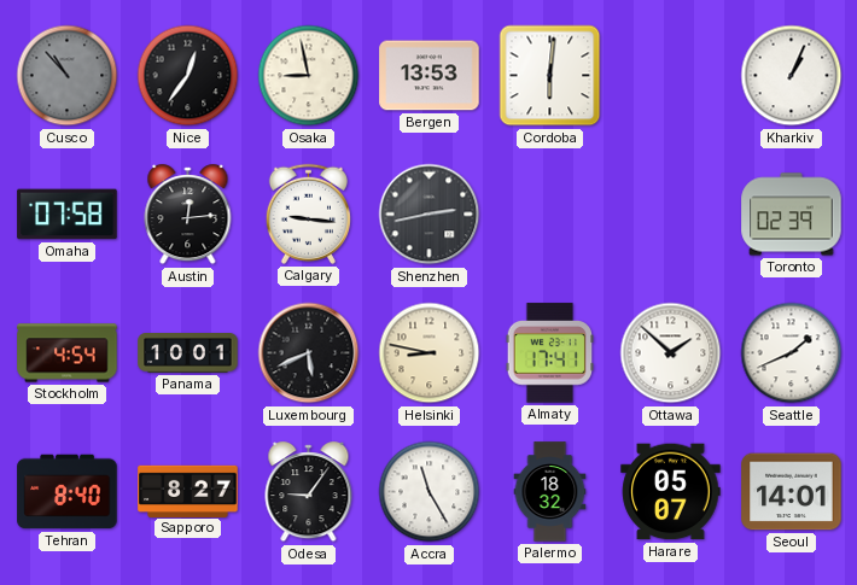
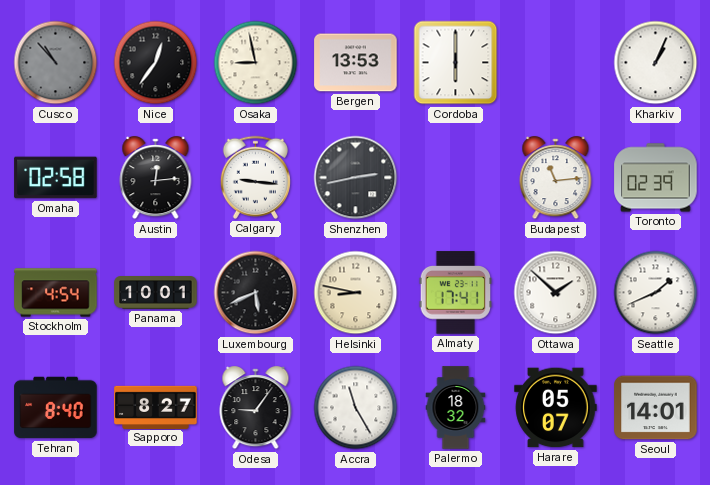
Cordoba: 6:01 -> 6:00
Omaha: 07:58 -> 02:58
Budapest: none -> 11:14
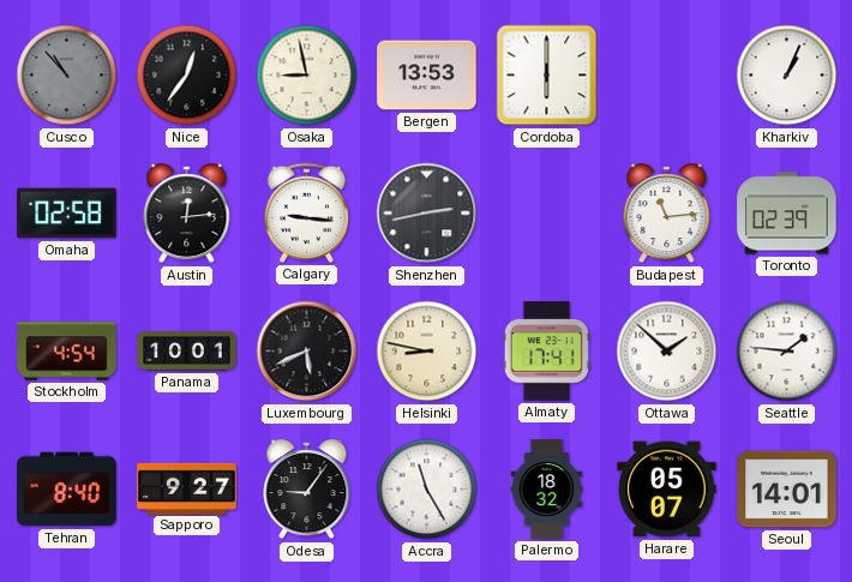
Seattle: 1:41 -> 1:46
Sapporo: 8:27 -> 9:27
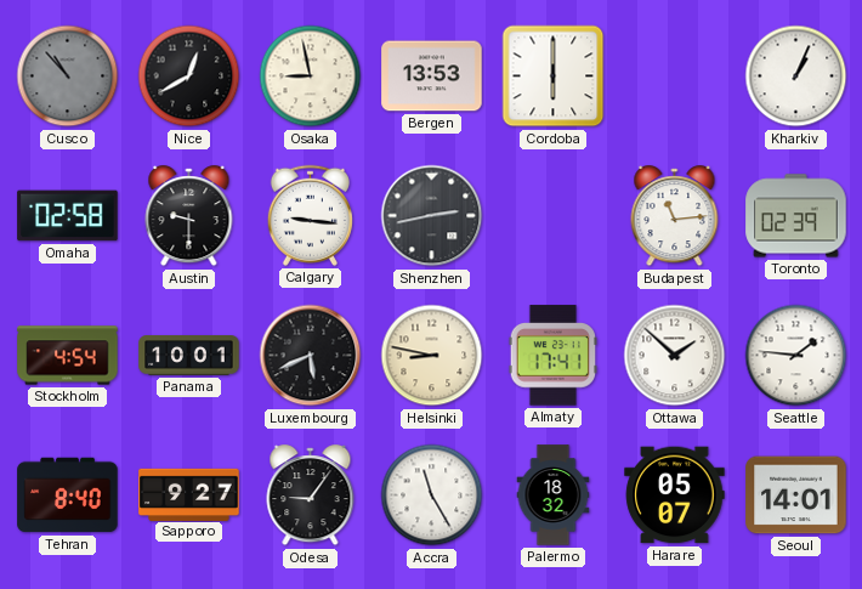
Nice: 12:36 -> 12:40
Austin: 12:14 -> 9:30
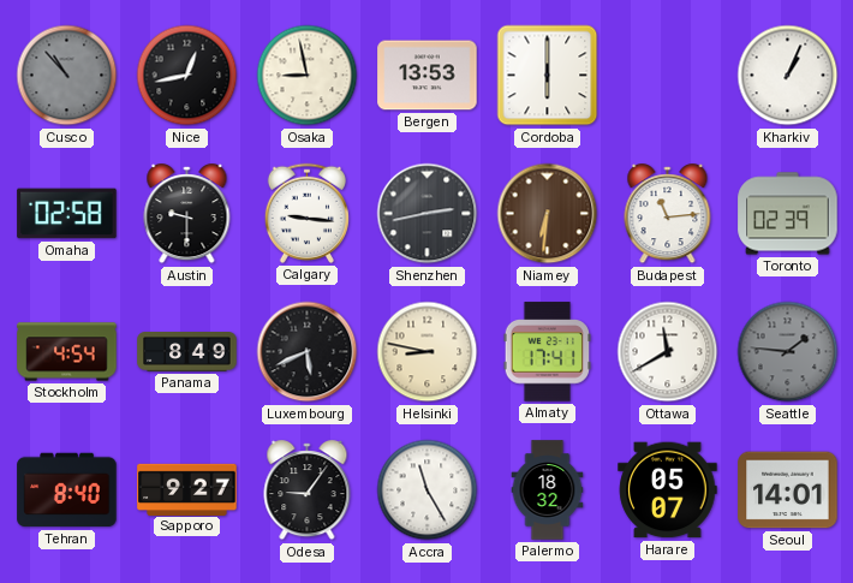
Nice: 12:40 -> 12:43
Niamey: none -> 6:31
Panama: 10:01 -> 8:49
Ottawa: 1:52 -> 11:40
Seattle dial: white -> grey
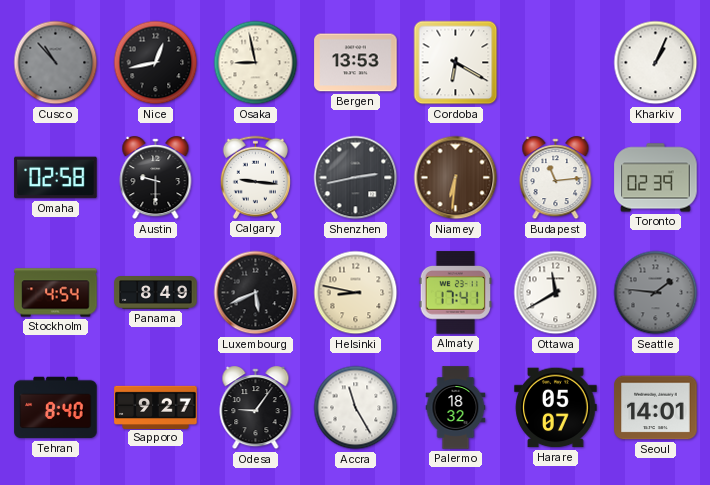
Cordoba: 6:00 -> 6:20
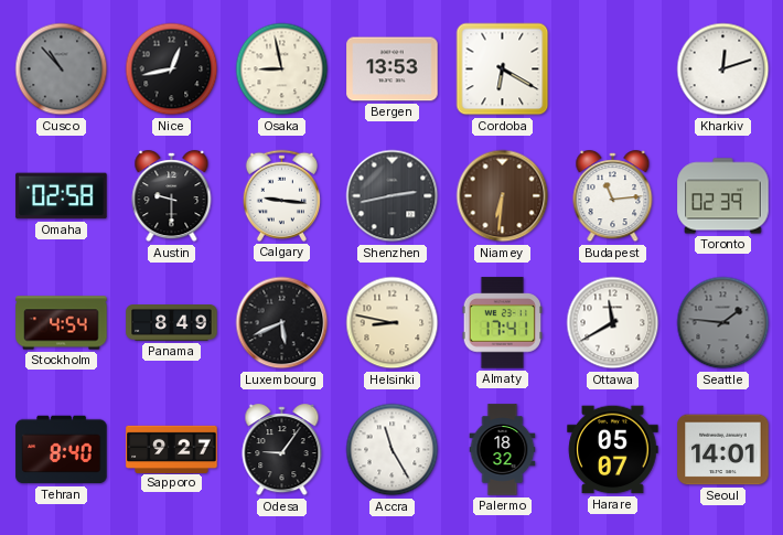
Kharkiv: 1:04 -> 12:12
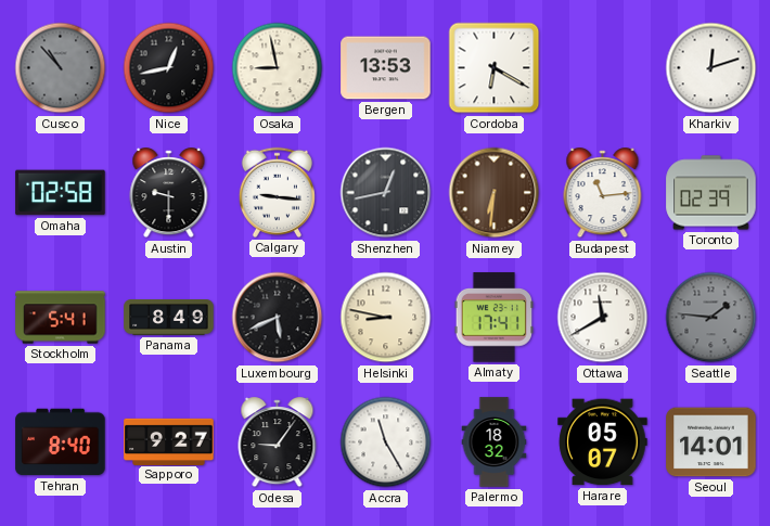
Shenzhen: 2:43 -> 12:43
Stockholm: 4:54 -> 5:41
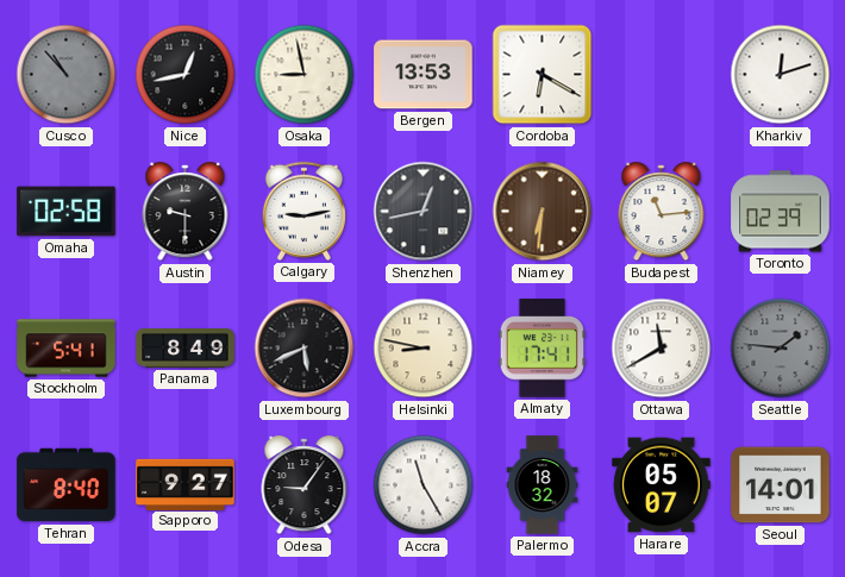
Calgary: 9:16 -> 9:13
